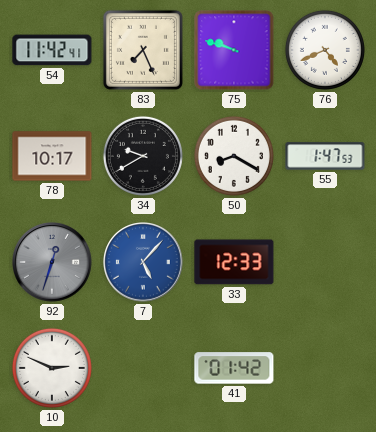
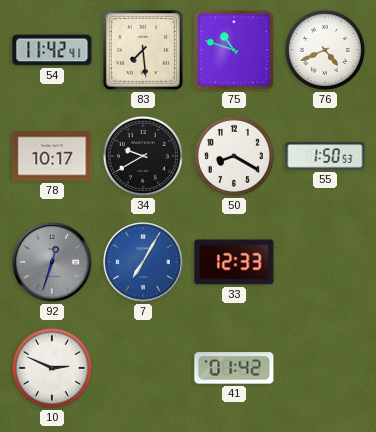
83: 7:26 -> 7:29
75: 9:48 -> 10:48
55: 1:47 -> 1:50
7: 5:07 -> 7:05
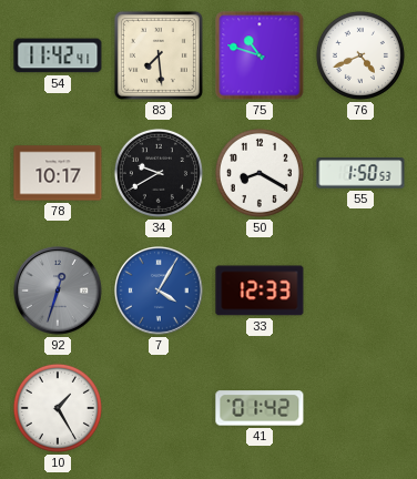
7: 7:05 -> 4:05
10: 2:49 -> 1:25
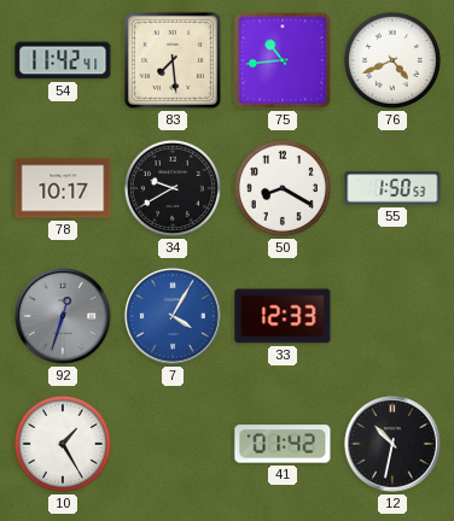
75: 10:48 -> 10:44
12: none -> 10:32
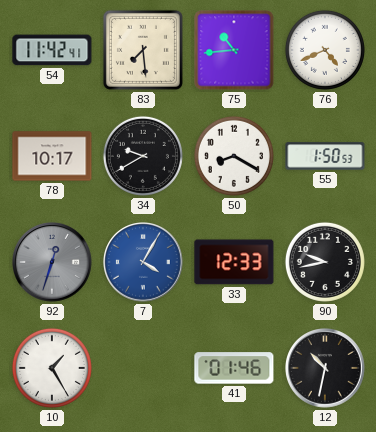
90: none -> 9:43
41: 01:42 -> 01:46
